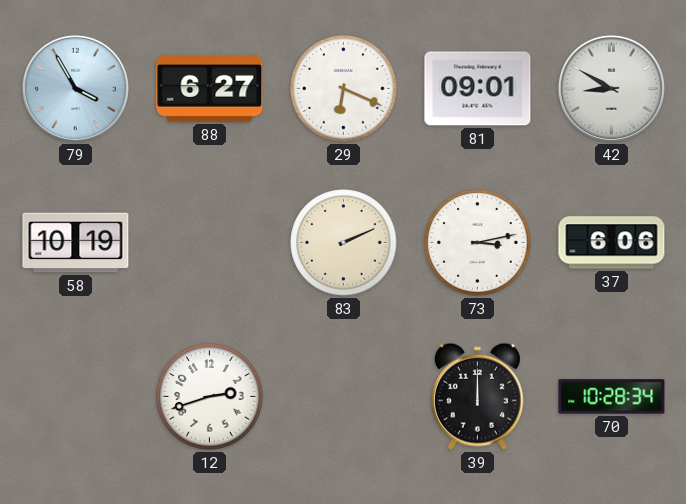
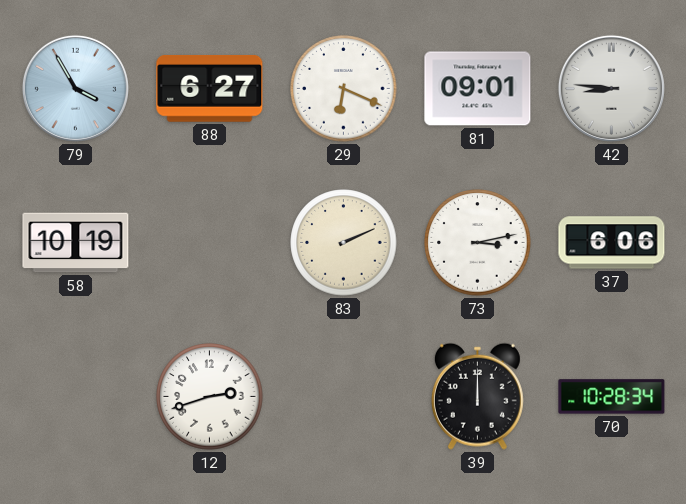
42: 8:50 -> 8:46
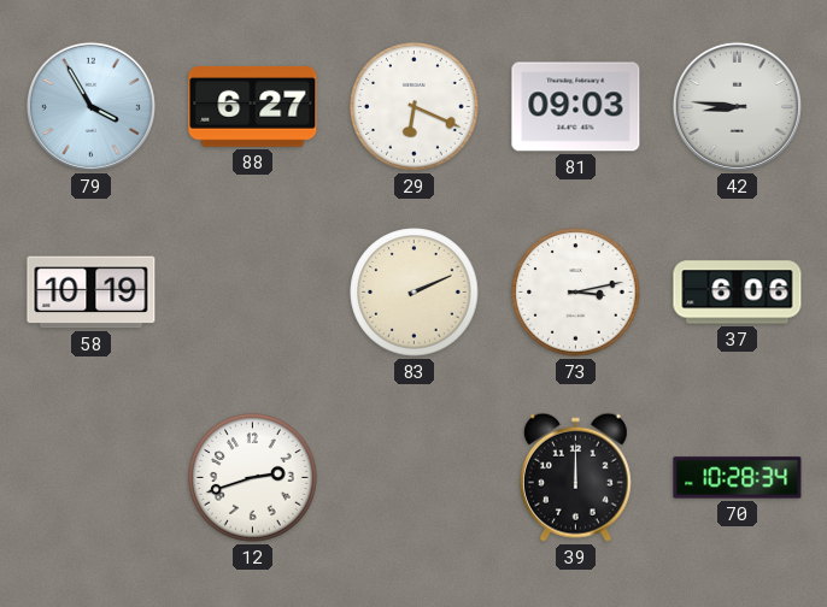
81: 09:01 -> 09:03
